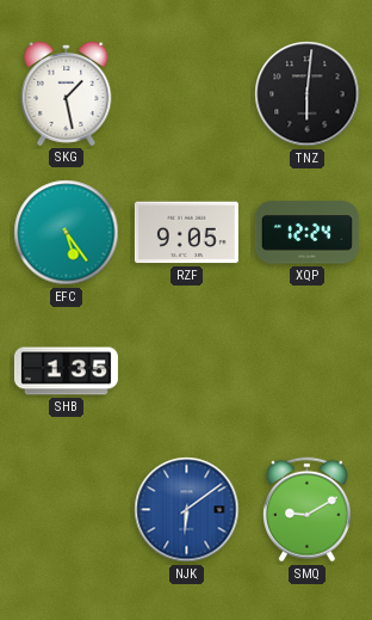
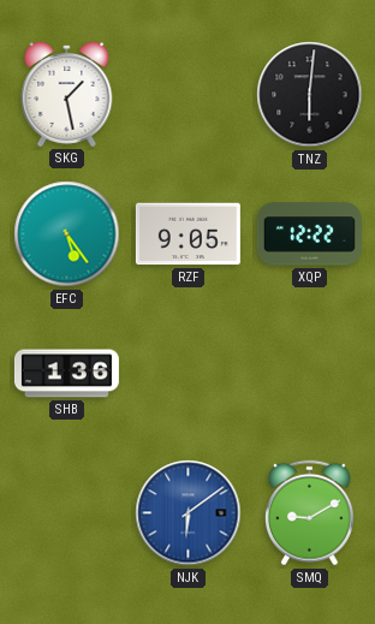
XQP: 12:24 -> 12:22
SHB: 1:35 -> 1:36
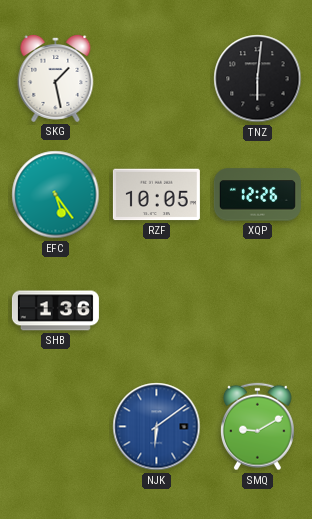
RZF: 9:05 -> 10:05
XQP: 12:22 -> 12:26
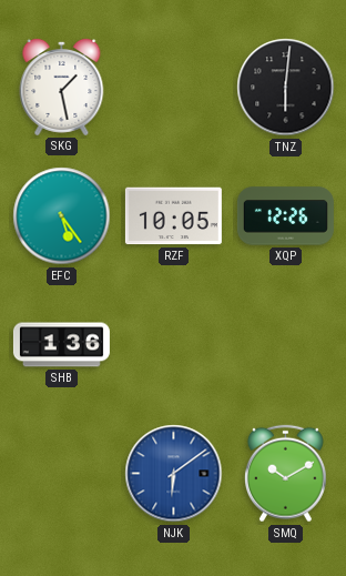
SMQ: 9:10 -> 10:10
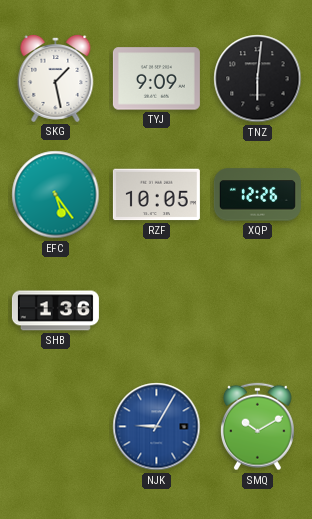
TYJ: none -> 9:09
NJK: 6:09 -> 9:05
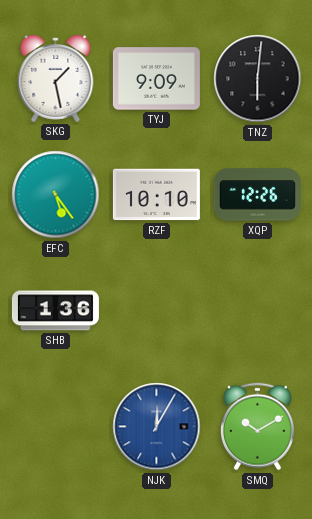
RZF: 10:05 -> 10:10
NJK: 9:05 -> 12:05
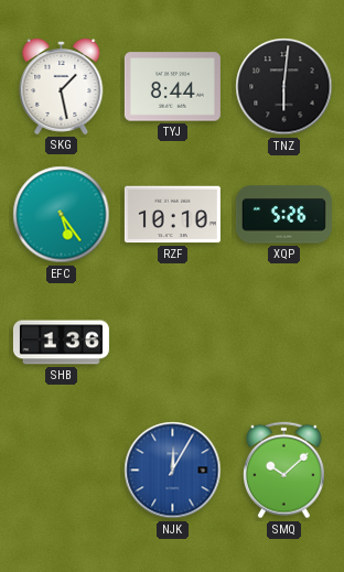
TYJ: 9:09 -> 8:44
XQP: 12:26 -> 5:26
SMQ: 10:10 -> 10:08
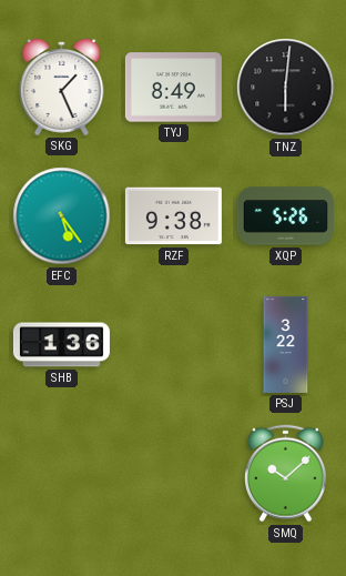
SKG: 1:28 -> 1:26
TYJ: 8:44 -> 8:49
RZF: 10:10 -> 9:38
PSJ: none -> 3:22
NJK: 12:05 -> none
